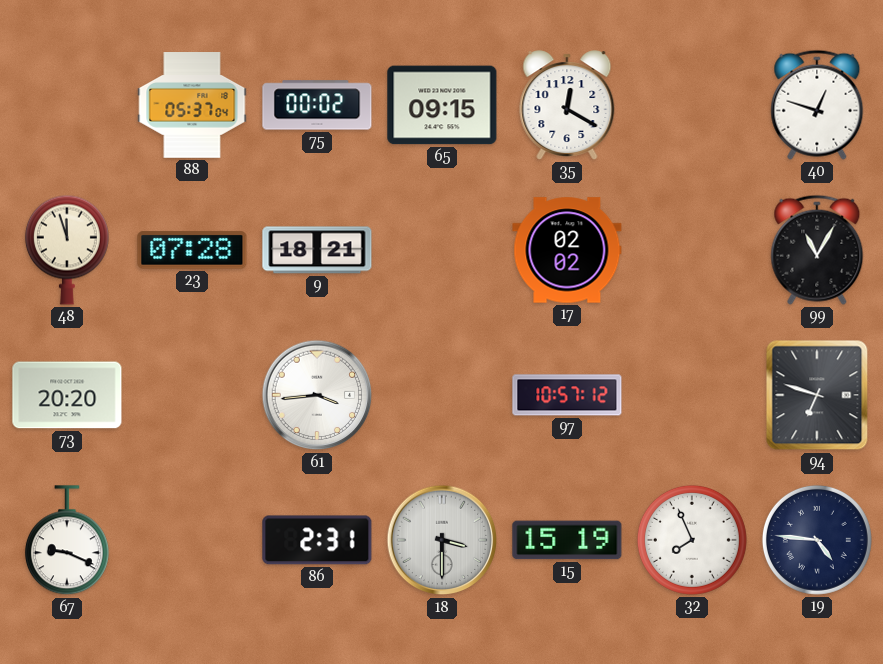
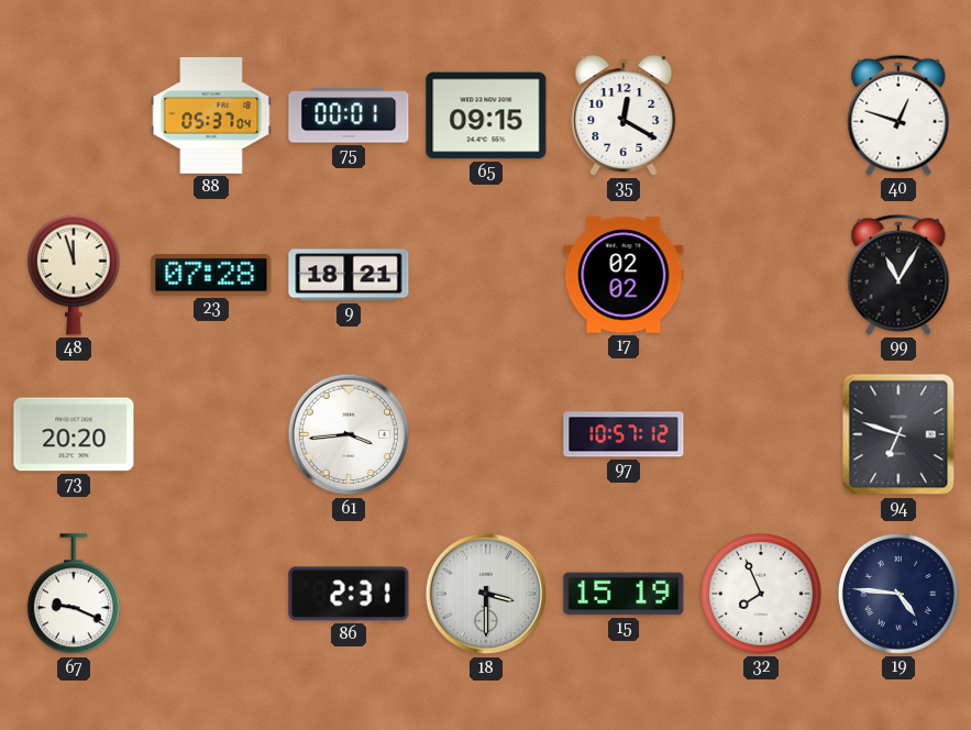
75: 00:02 -> 00:01
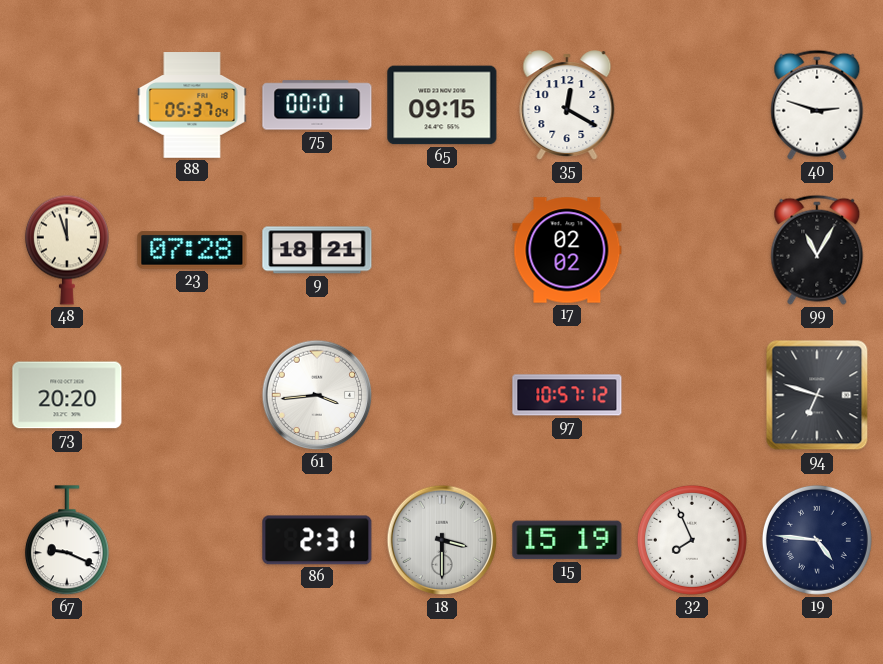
40: 12:48 -> 2:48
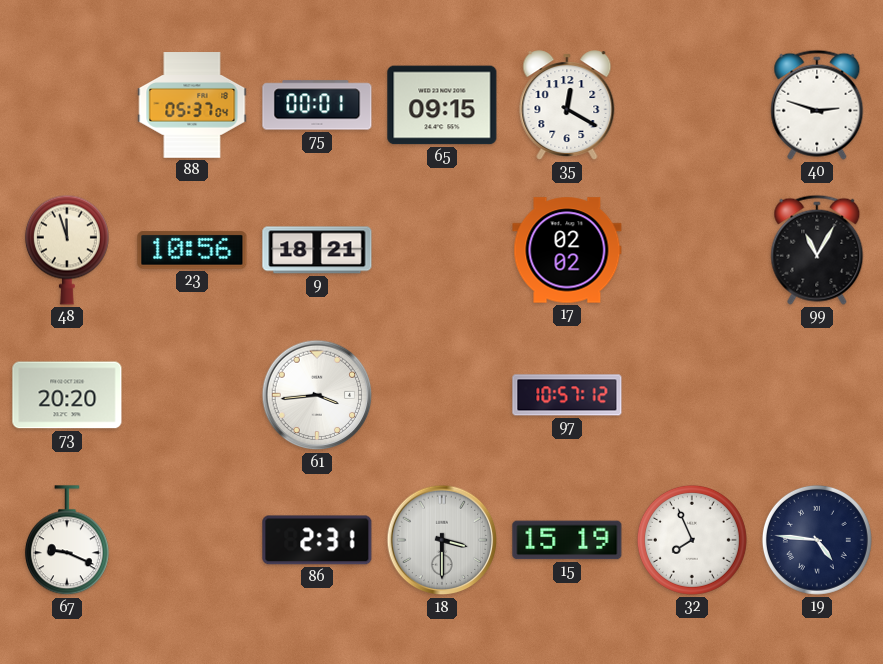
23: 07:28 -> 10:56
94: 6:48 -> none
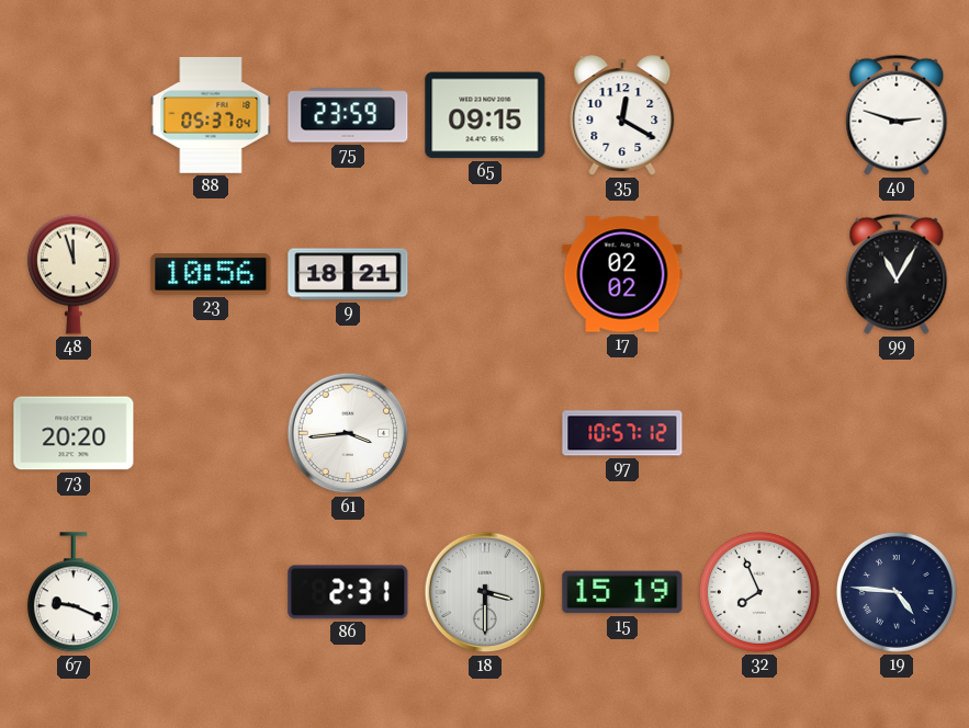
75: 00:01 -> 23:59
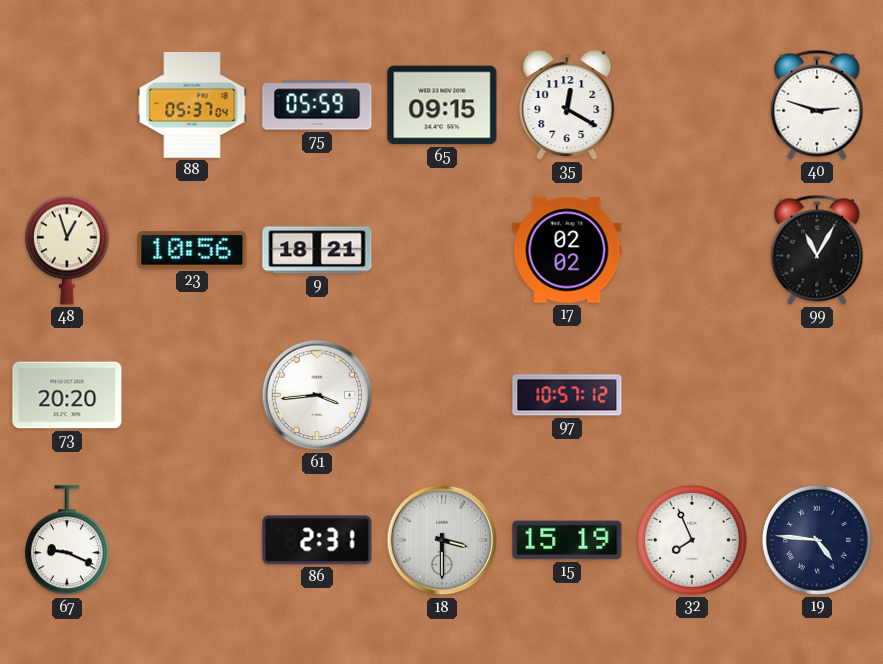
75: 23:59 -> 05:59
48: 11:57 -> 12:57
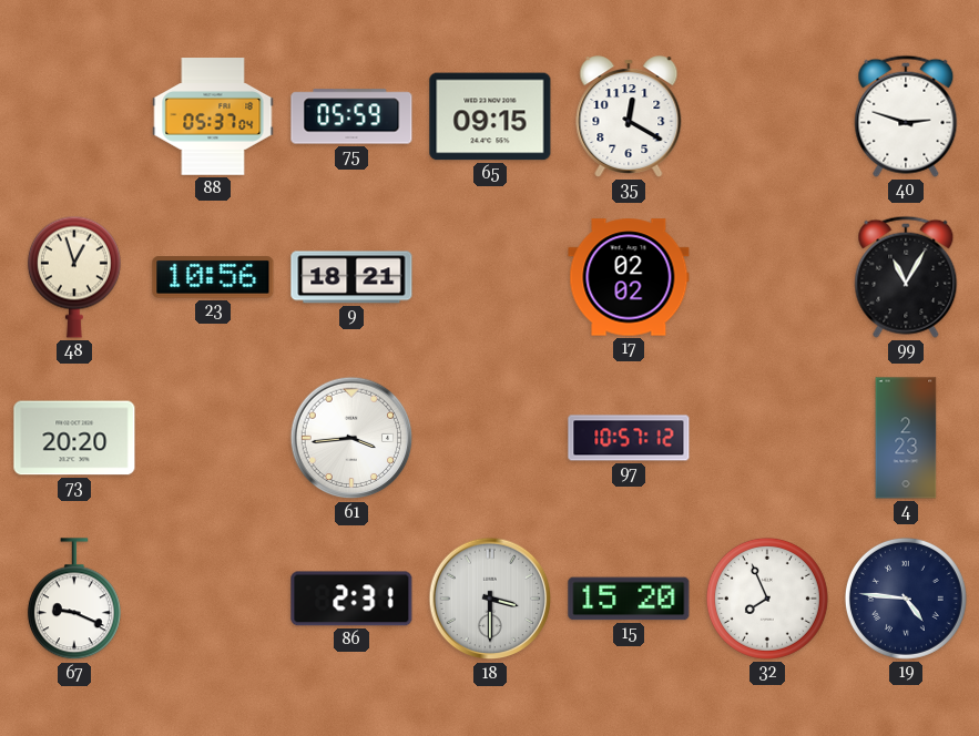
4: none -> 2:23
15: 15:19 -> 15:20
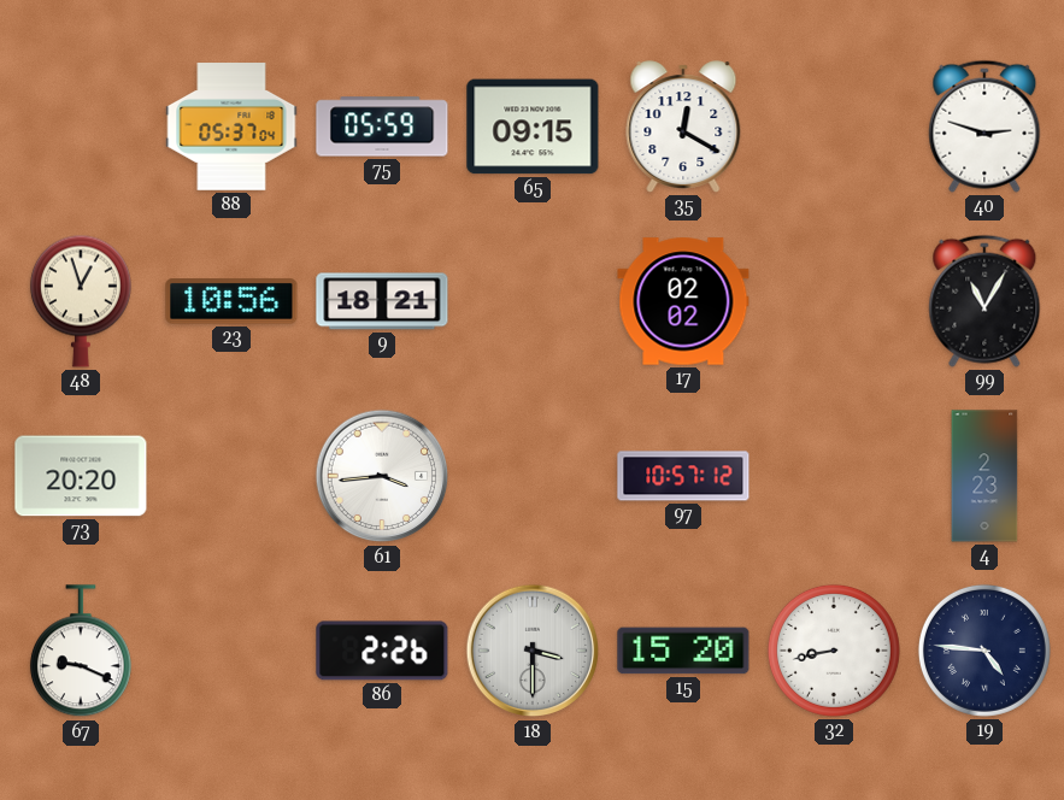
86: 2:31 -> 2:26
32: 7:56 -> 8:43
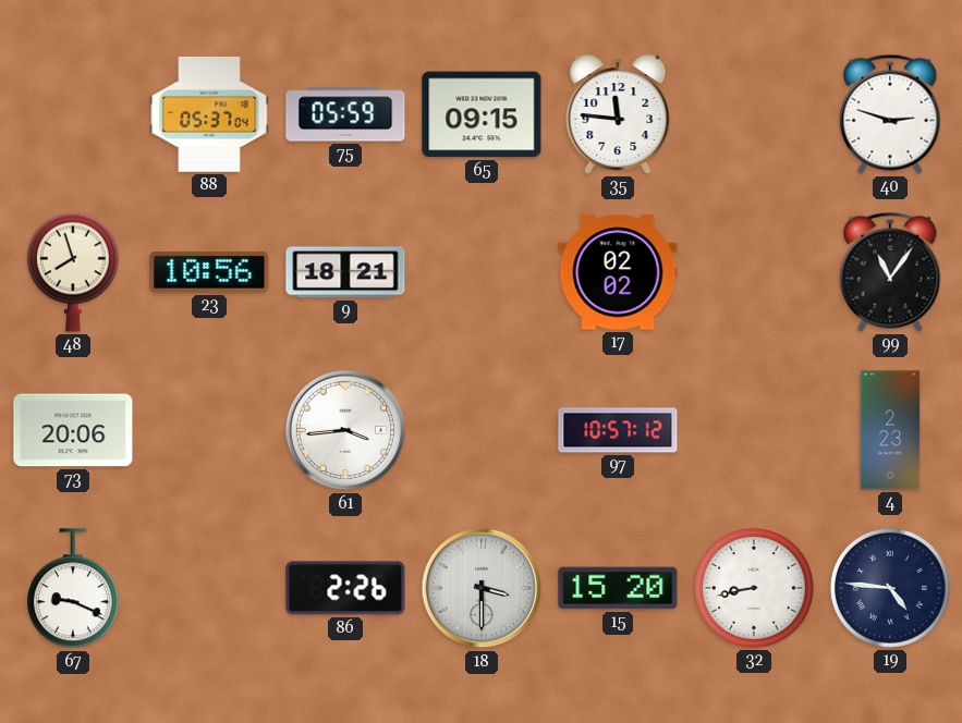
35: 12:20 -> 11:46
48: 12:57 -> 7:57
99: 11:05 -> 11:06
73: 20:20 -> 20:06
